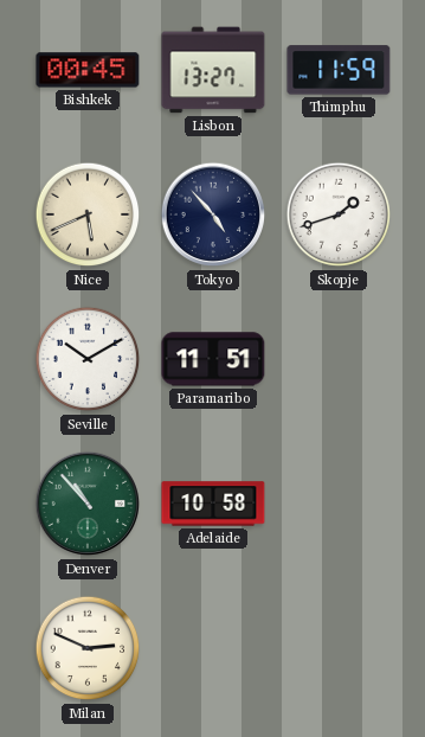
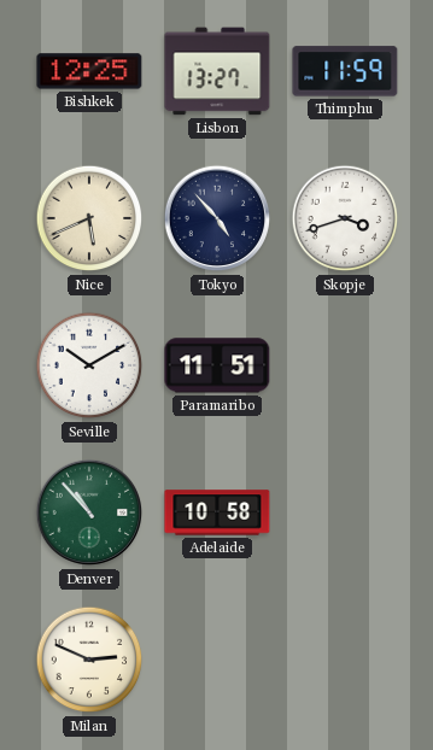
Bishkek: 00:45 -> 12:25
Skopje: 1:42 -> 3:42
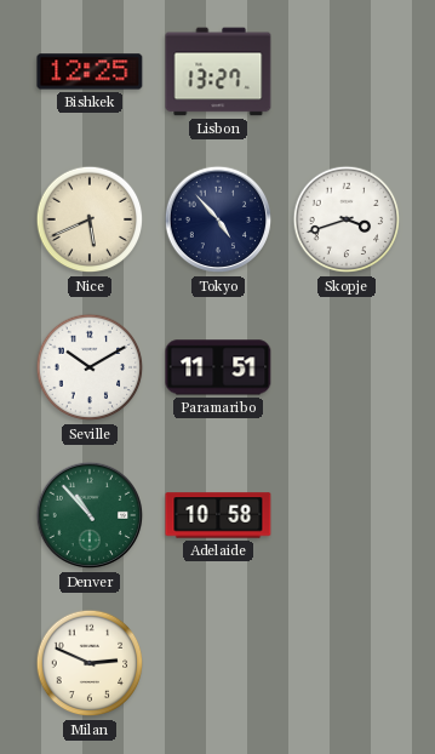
Thimphu: 11:59 -> none
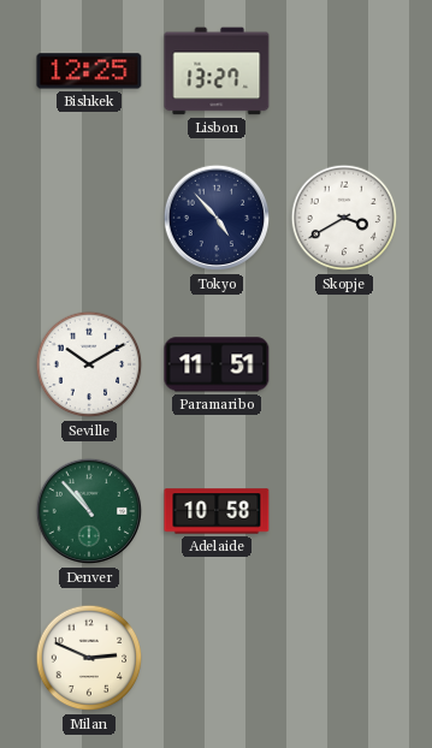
Nice: 5:41 -> none
Skopje: 3:42 -> 3:40
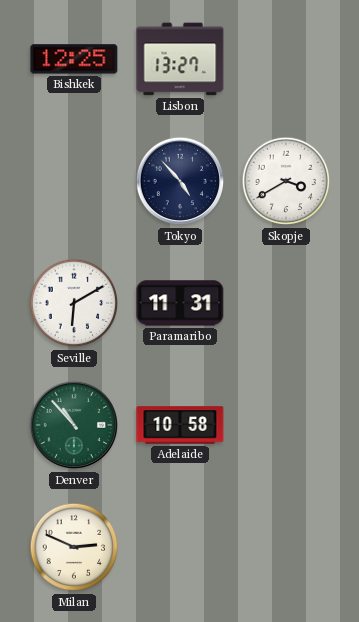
Seville: 10:10 -> 6:10
Paramaribo: 11:51 -> 11:31
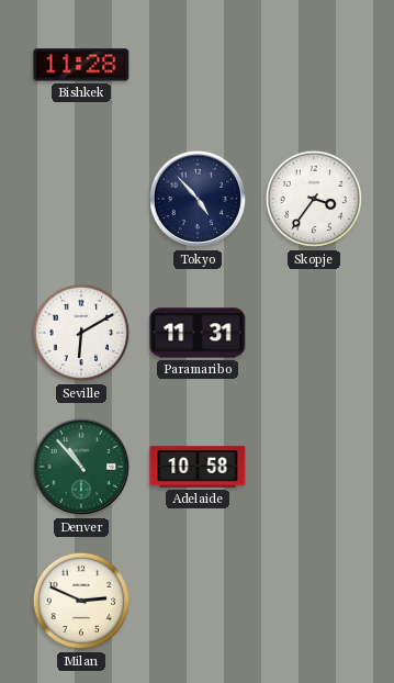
Bishkek: 12:25 -> 11:28
Lisbon: 13:27 -> none
Skopje: 3:40 -> 3:36
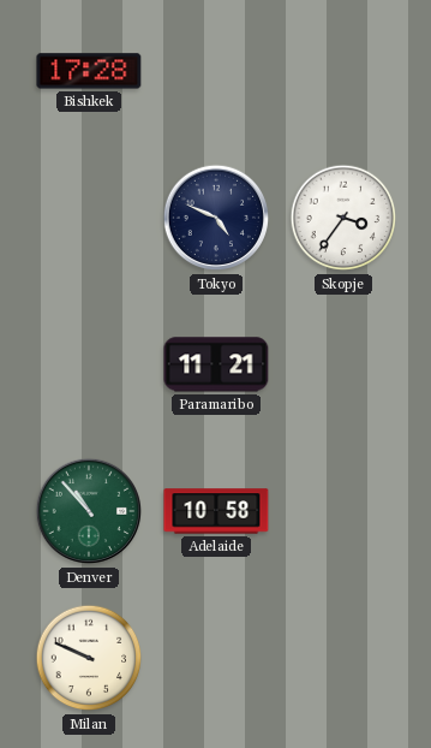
Bishkek: 11:28 -> 17:28
Tokyo: 4:53 -> 4:49
Seville: 6:10 -> none
Paramaribo: 11:31 -> 11:21
Milan: 2:49 -> 9:49
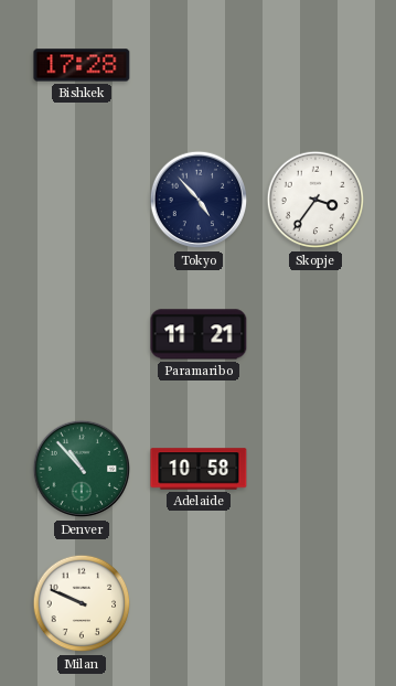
Tokyo: 4:49 -> 4:53
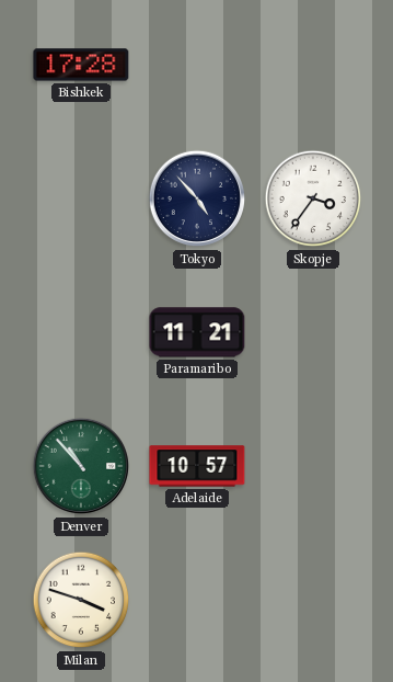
Adelaide: 10:58 -> 10:57
Milan: 9:49 -> 3:48
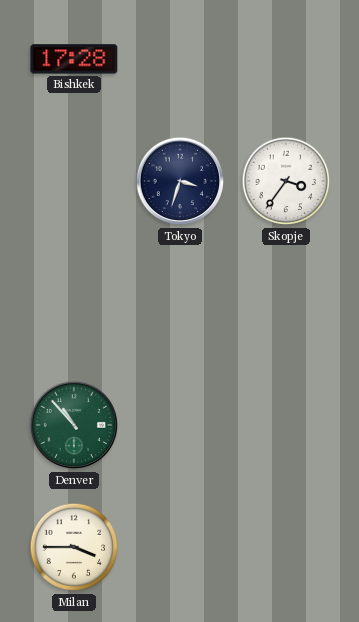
Tokyo: 4:53 -> 3:33
Paramaribo: 11:21 -> none
Adelaide: 10:57 -> none
Milan: 3:48 -> 3:45
